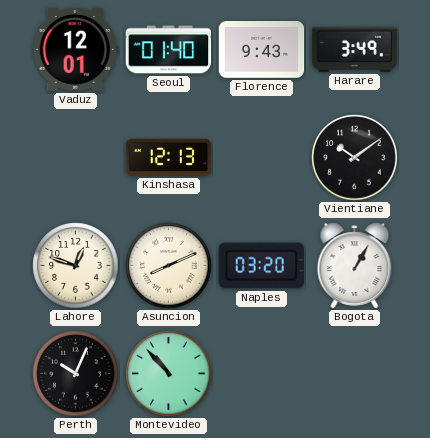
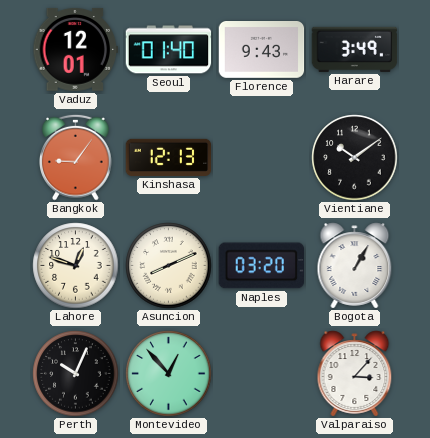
Bangkok: none -> 9:06
Montevideo: 10:53 -> 12:53
Valparaiso: none -> 3:07
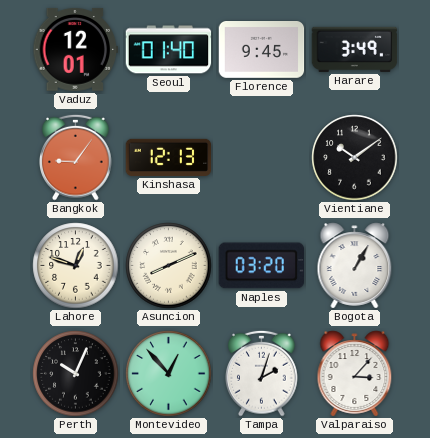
Florence: 9:43 -> 9:45
Tampa: none -> 2:03
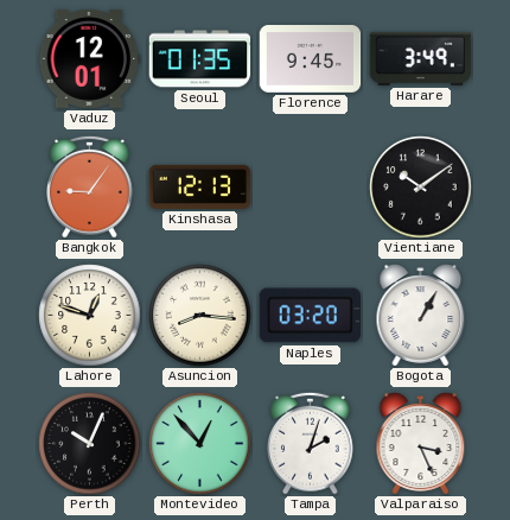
Seoul: 01:40 -> 01:35
Asuncion: 8:11 -> 8:16
Valparaiso: 3:07 -> 3:26
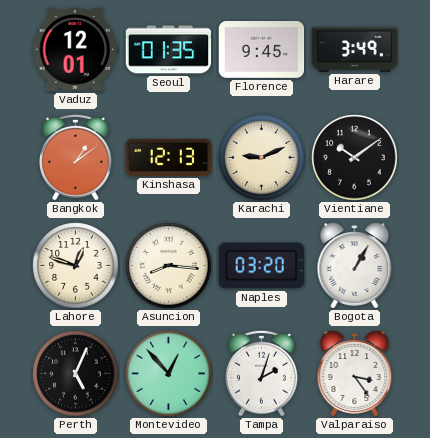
Bangkok: 9:06 -> 1:09
Karachi: none -> 9:11
Perth: 10:04 -> 5:04
Valparaiso: 3:26 -> 3:24
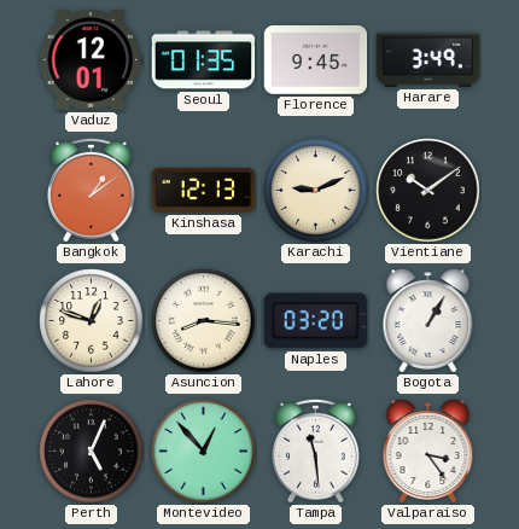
Tampa: 2:03 -> 11:29
